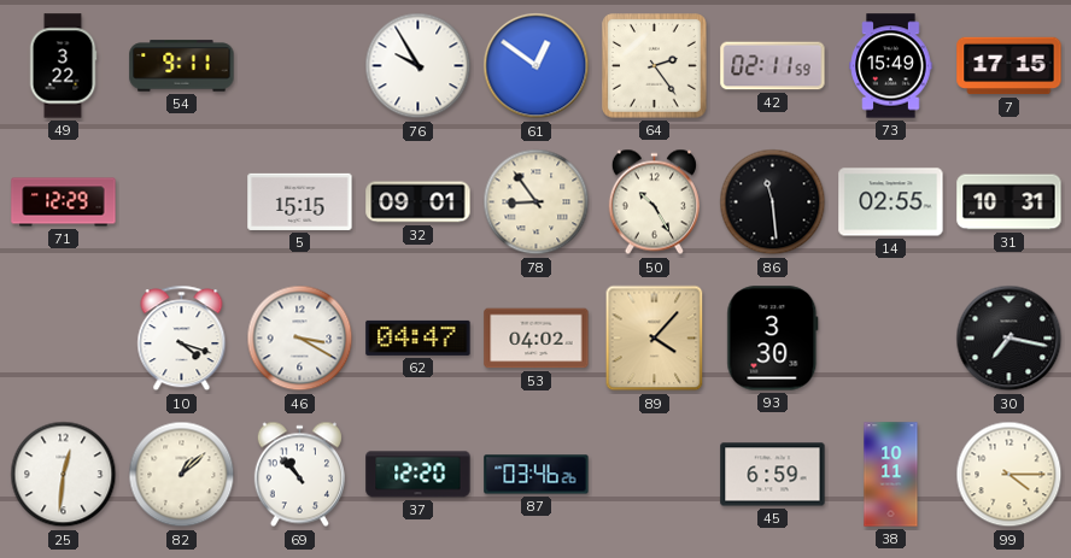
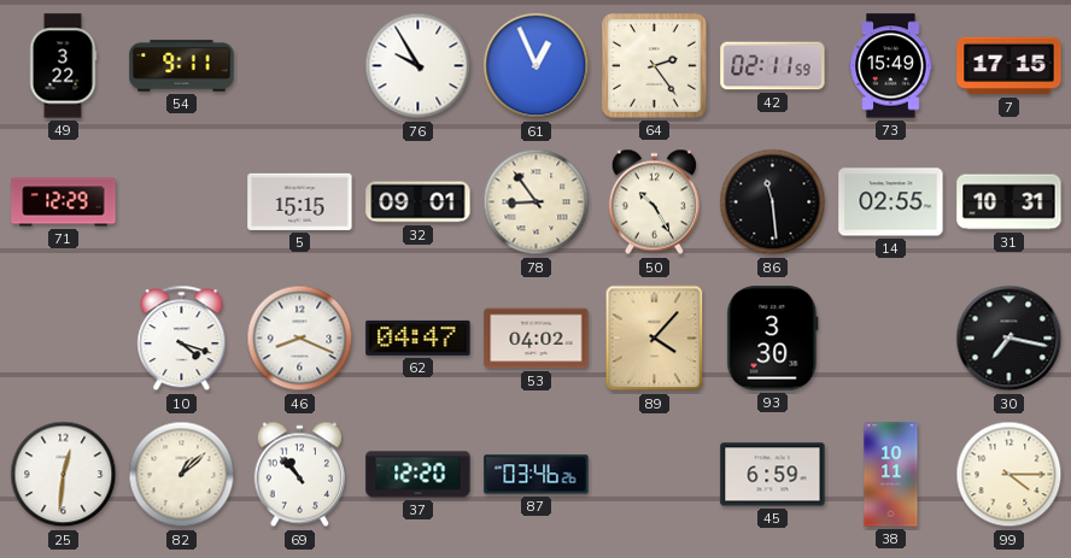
61: 12:51 -> 12:56
46: 3:20 -> 8:19
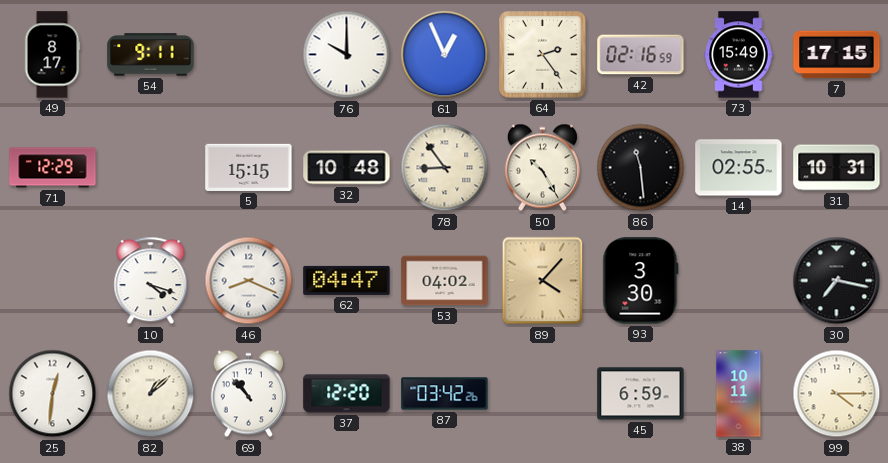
49: 3:22 -> 8:17
76: 9:55 -> 10:00
42: 02:11 -> 02:16
32: 09:01 -> 10:48
87: 03:46 -> 03:42
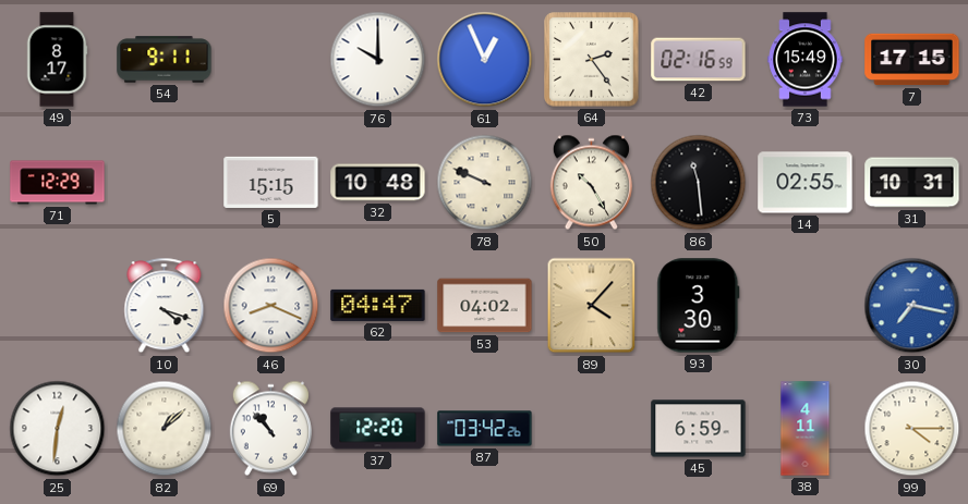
78: 8:54 -> 9:49
30 dial: black -> blue
38: 10:11 -> 4:11
